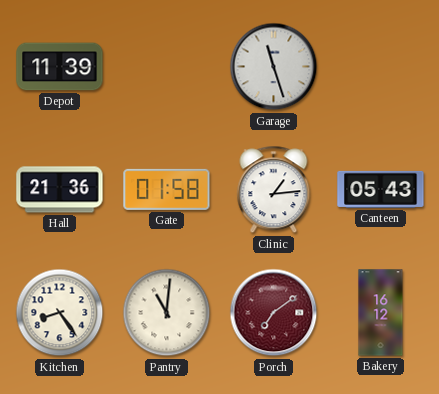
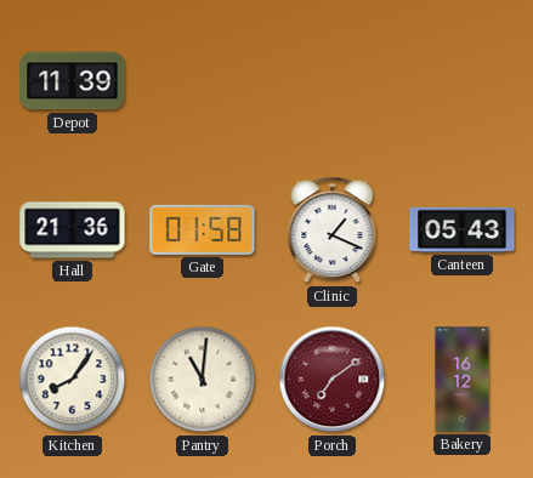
Garage: 11:27 -> none
Clinic: 1:14 -> 1:19
Kitchen: 8:24 -> 8:06
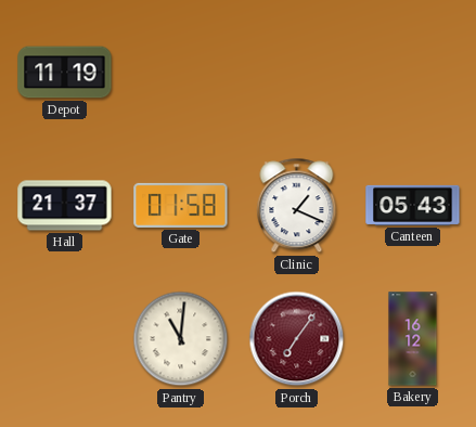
Depot: 11:39 -> 11:19
Hall: 21:36 -> 21:37
Kitchen: 8:06 -> none
Porch: 7:09 -> 7:06
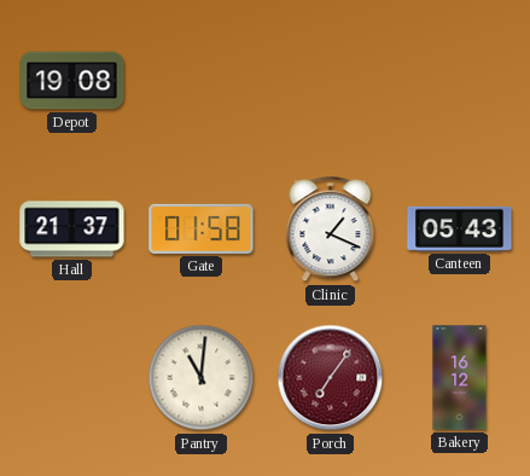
Depot: 11:19 -> 19:08
